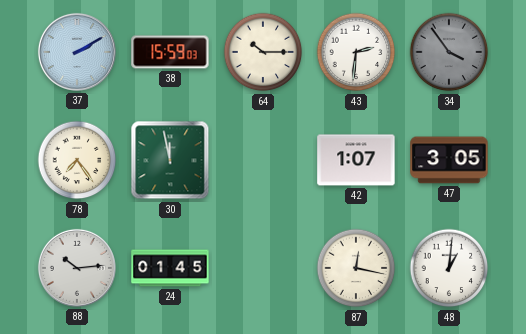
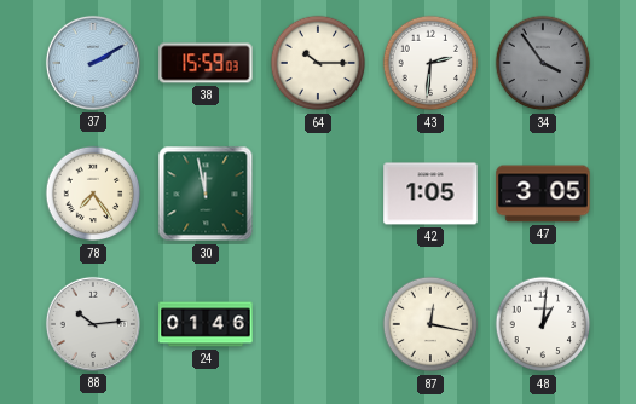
42: 1:07 -> 1:05
24: 01:45 -> 01:46
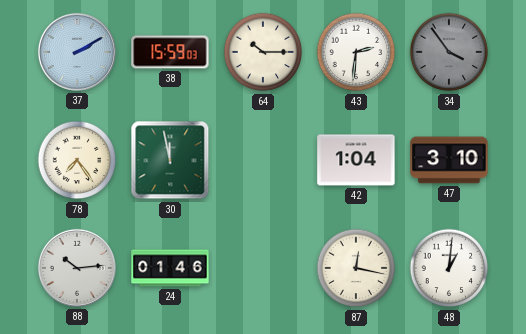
42: 1:05 -> 1:04
47: 3:05 -> 3:10
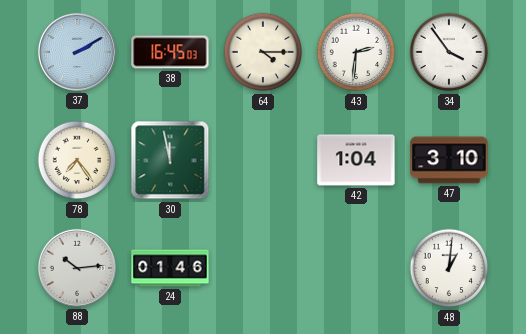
38: 15:59 -> 16:45
64: 10:15 -> 4:15
34 dial: grey -> white
87: 12:17 -> none
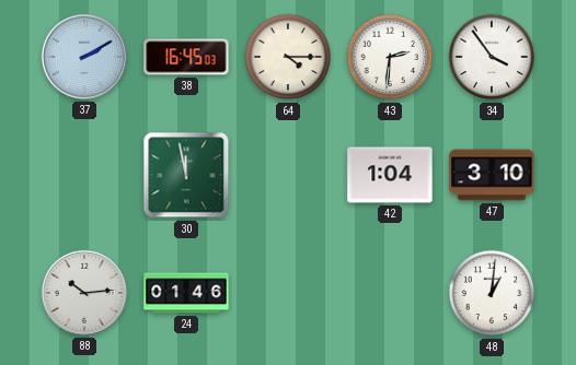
78: 7:24 -> none
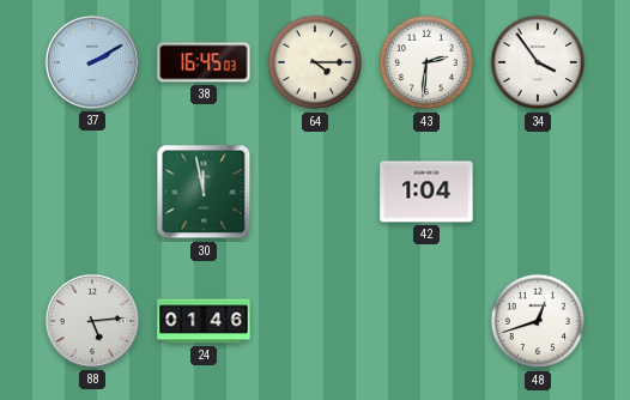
47: 3:10 -> none
88: 10:14 -> 5:14
48: 1:01 -> 12:42
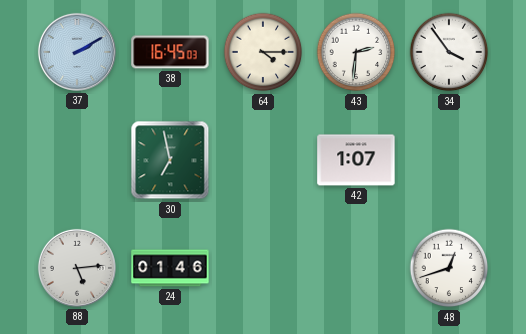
30: 11:58 -> 6:58
42: 1:04 -> 1:07
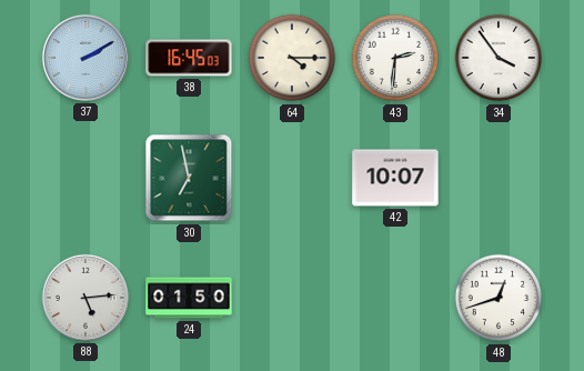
42: 1:07 -> 10:07
24: 01:46 -> 01:50
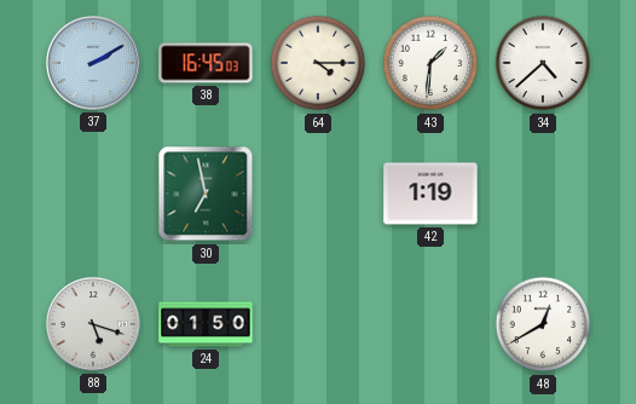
43: 2:31 -> 1:31
34: 3:54 -> 4:38
42: 10:07 -> 1:19
88: 5:14 -> 5:18
48: 12:42 -> 12:40
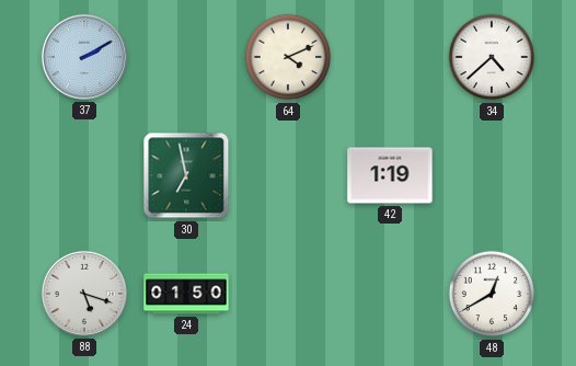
38: 16:45 -> none
64: 4:15 -> 4:11
43: 1:31 -> none
